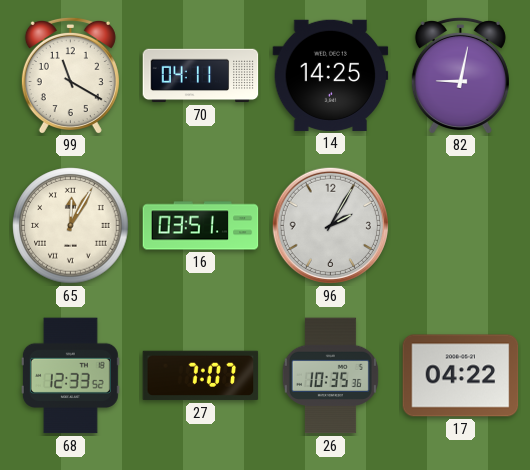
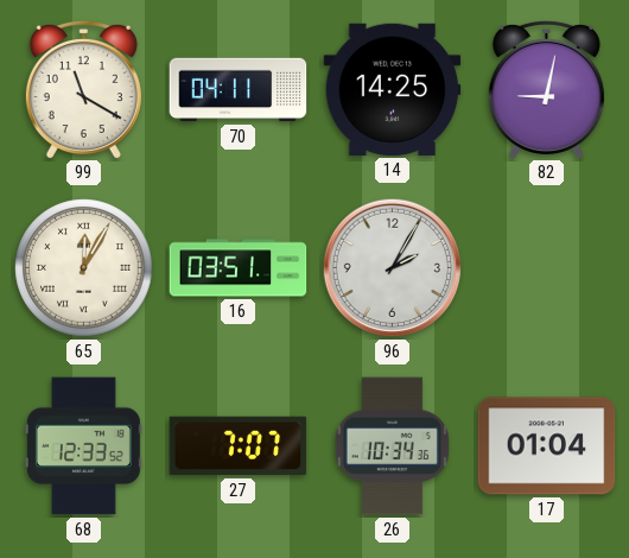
26: 10:35 -> 10:34
17: 04:22 -> 01:04
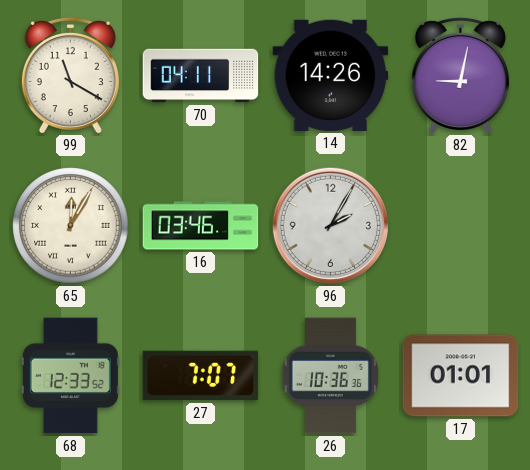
14: 14:25 -> 14:26
16: 03:51 -> 03:46
26: 10:34 -> 10:36
17: 01:04 -> 01:01
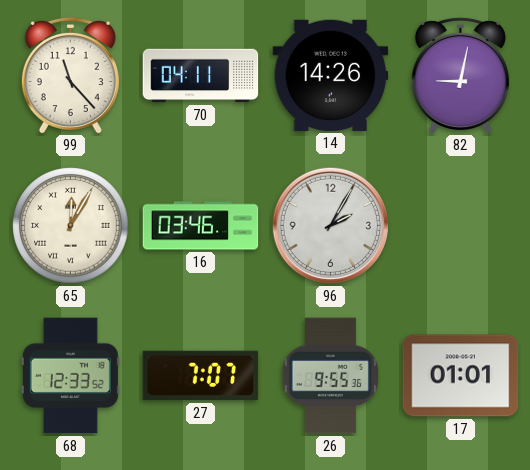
99: 11:20 -> 11:23
26: 10:36 -> 9:55
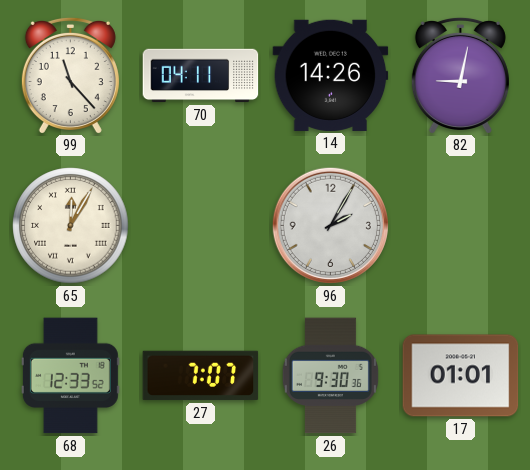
16: 03:46 -> none
26: 9:55 -> 9:30
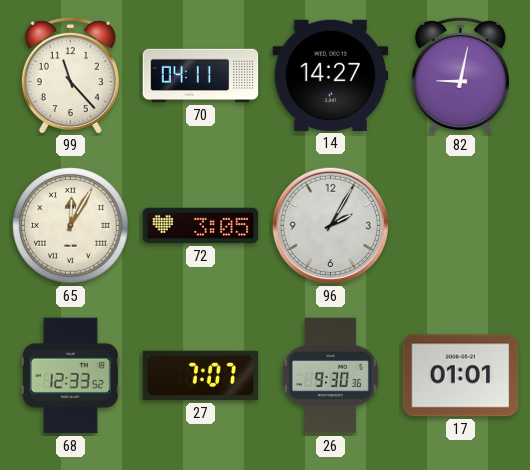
14: 14:26 -> 14:27
72: none -> 3:05
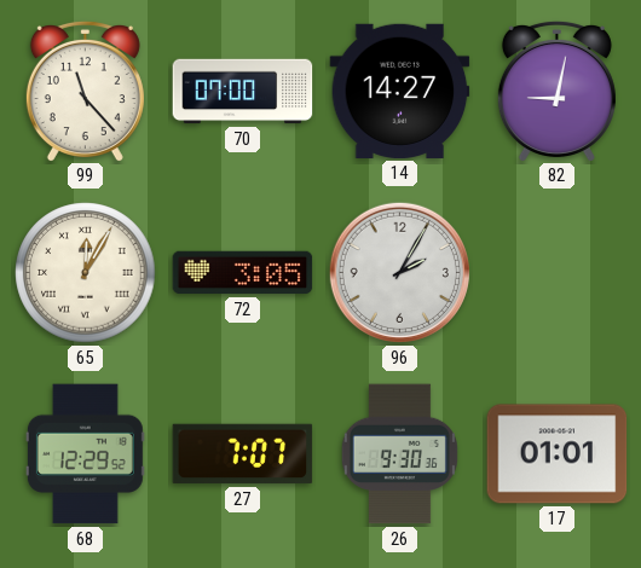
70: 04:11 -> 07:00
68: 12:33 -> 12:29
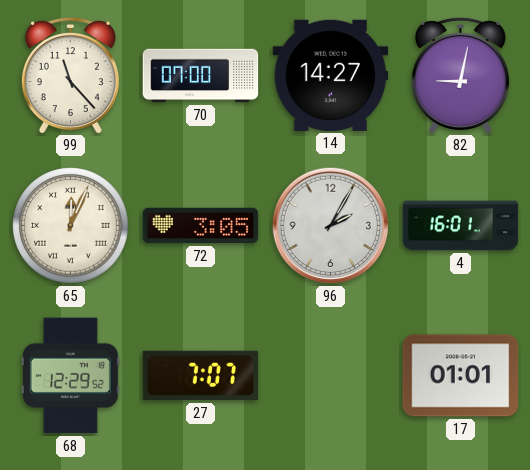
65: 12:05 -> 12:04
4: none -> 16:01
26: 9:30 -> none
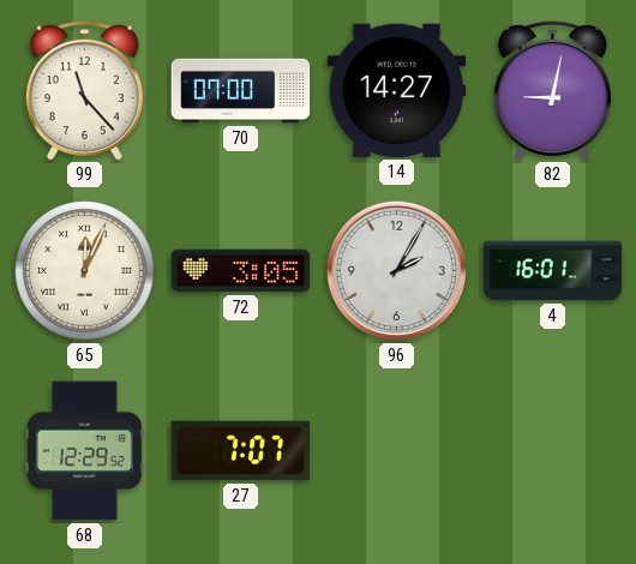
17: 01:01 -> none
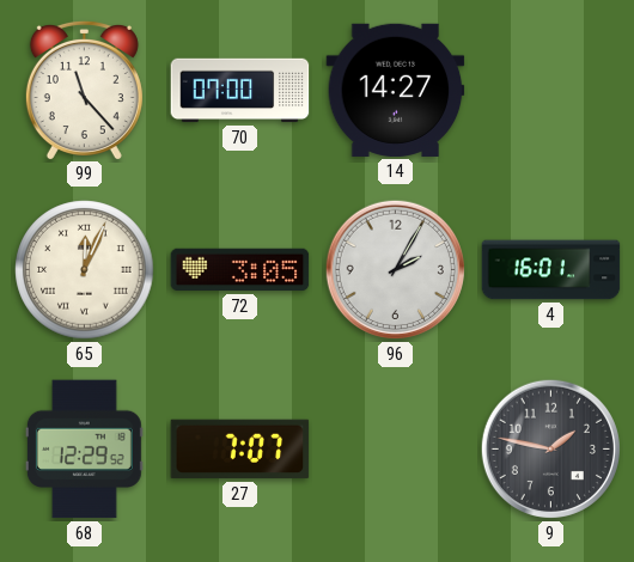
82: 9:02 -> none
9: none -> 1:47
